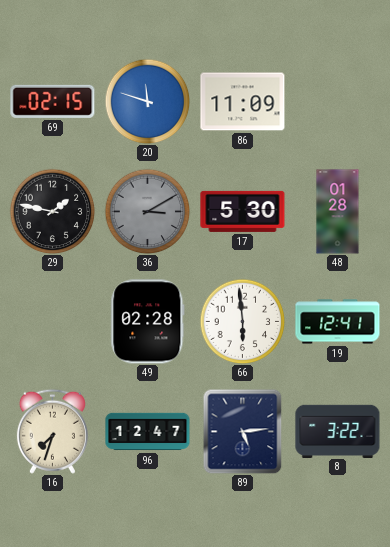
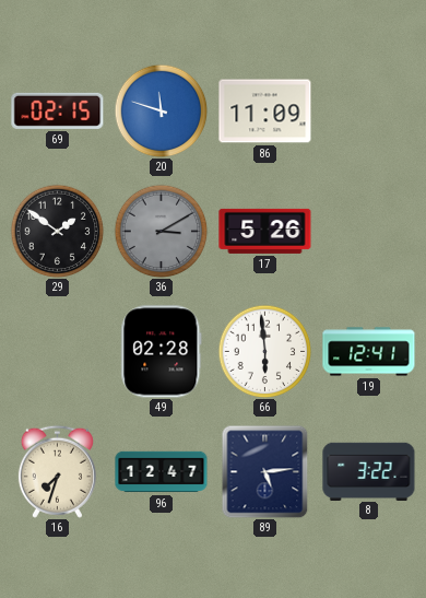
29: 1:47 -> 1:51
17: 5:30 -> 5:26
48: 01:28 -> none
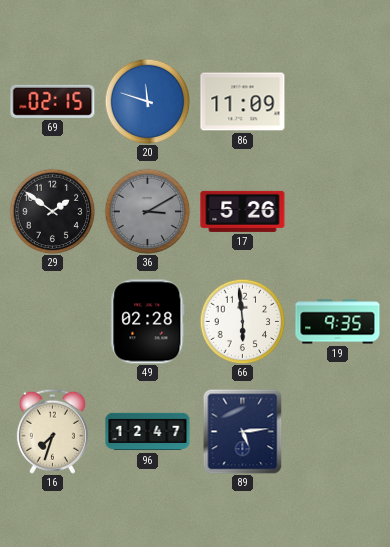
19: 12:41 -> 9:35
8: 3:22 -> none
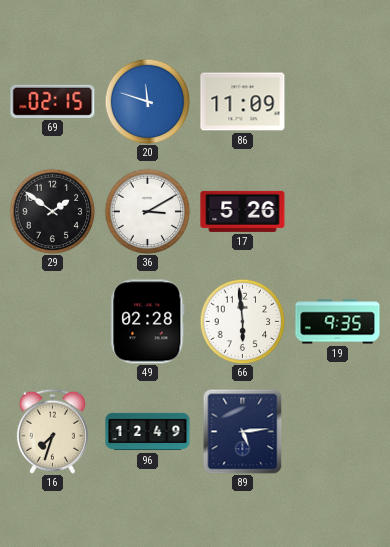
36 dial: grey -> white
96: 12:47 -> 12:49
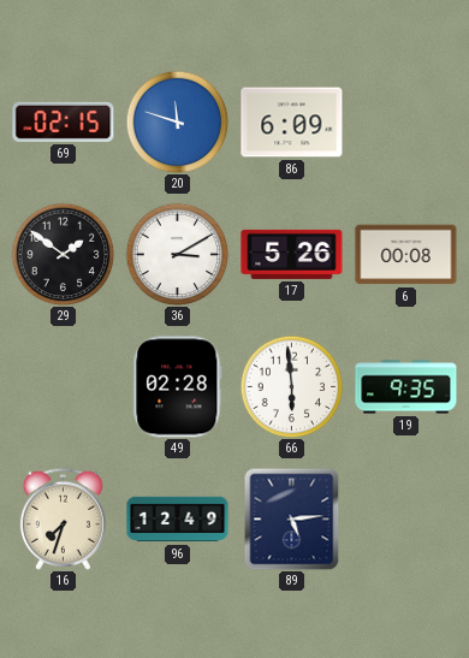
86: 11:09 -> 6:09
6: none -> 00:08
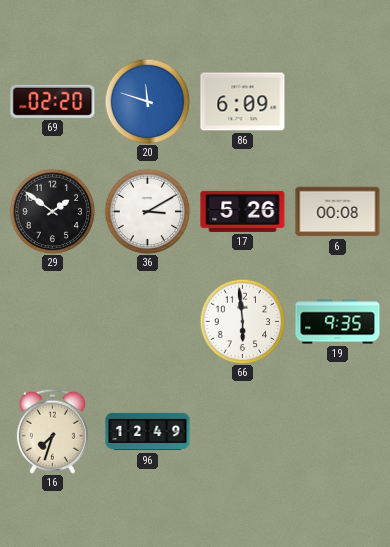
69: 02:15 -> 02:20
49: 02:28 -> none
89: 5:14 -> none
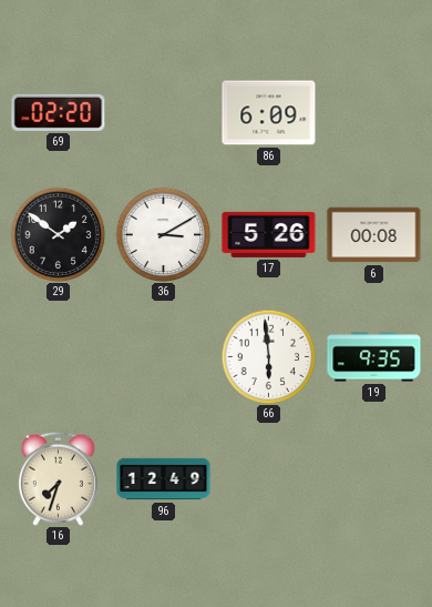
20: 11:48 -> none
